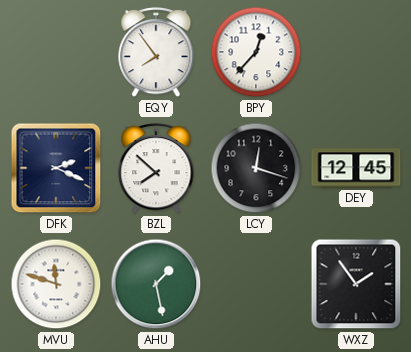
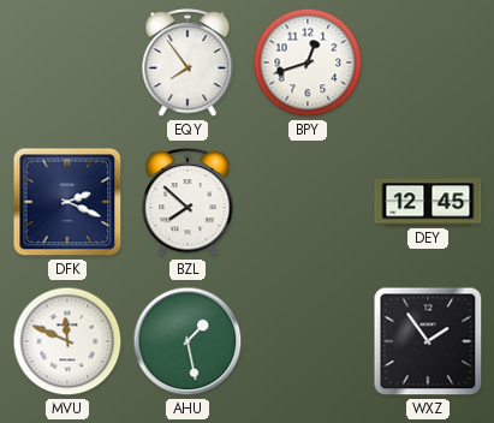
BPY: 12:37 -> 12:42
LCY: 12:18 -> none
MVU: 11:48 -> 11:49
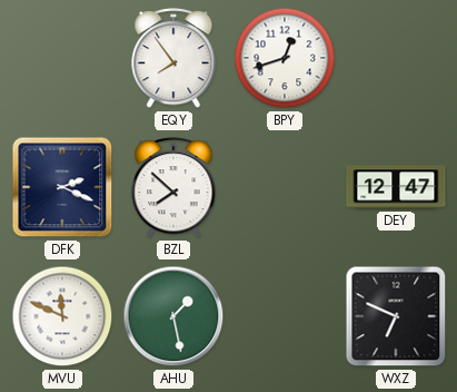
DEY: 12:45 -> 12:47
WXZ: 1:54 -> 6:49
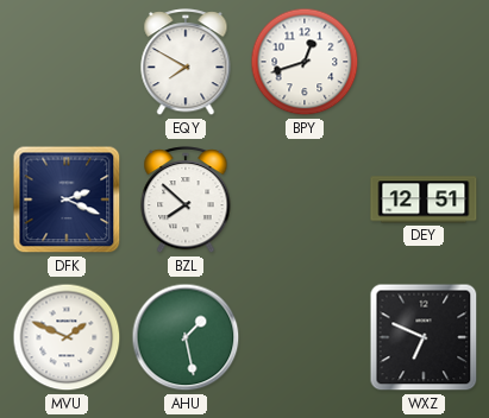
EQY: 7:54 -> 7:50
DEY: 12:47 -> 12:51
MVU: 11:49 -> 1:49
